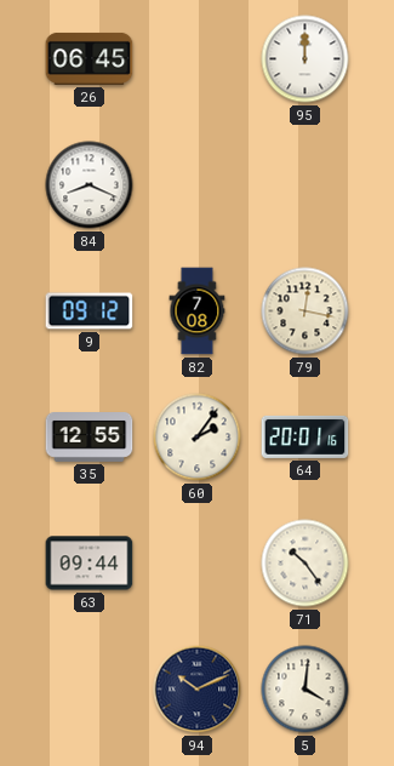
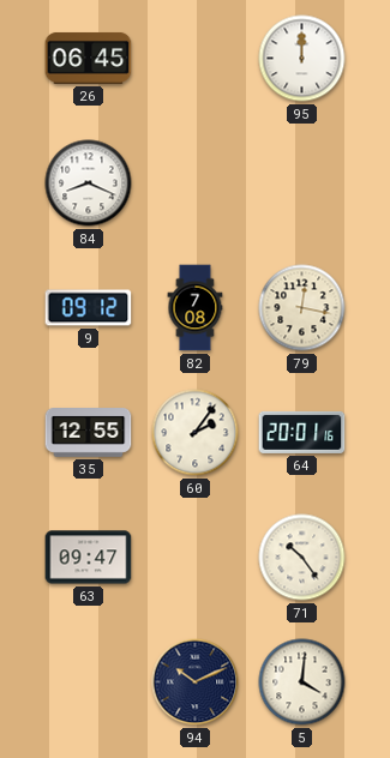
63: 09:44 -> 09:47
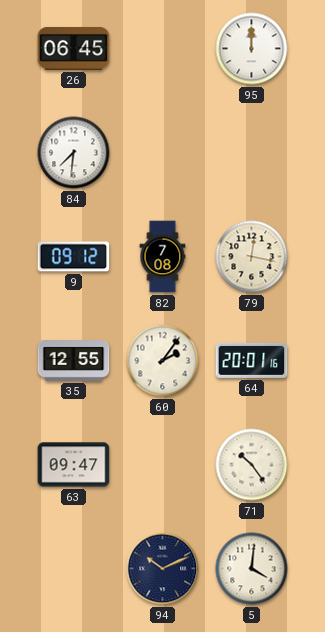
84: 8:19 -> 7:31
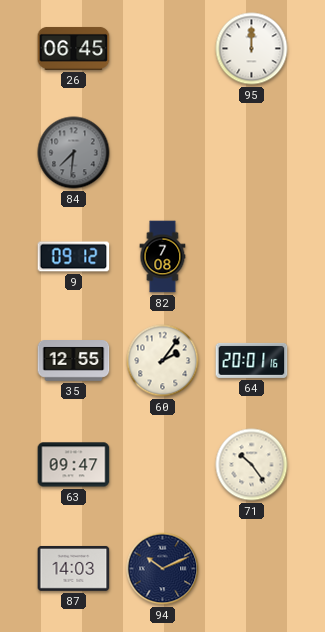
84 dial: white -> grey
79: 12:17 -> none
87: none -> 14:03
5: 4:01 -> none
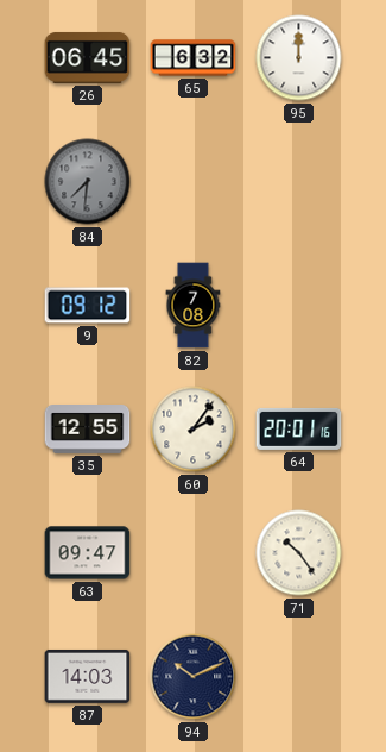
65: none -> 6:32
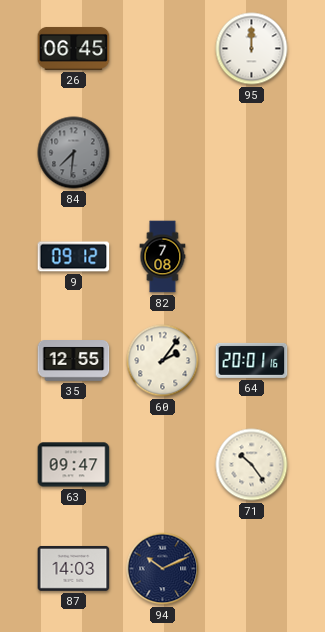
65: 6:32 -> none
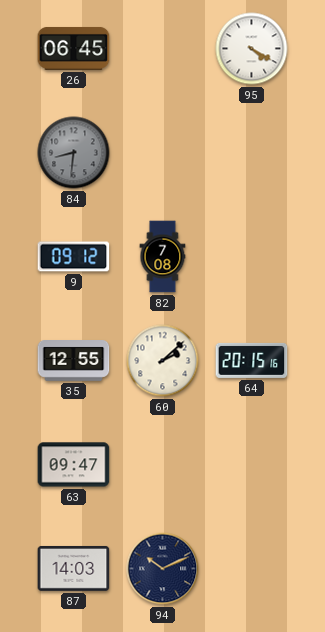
95: 12:00 -> 4:20
84: 7:31 -> 8:31
60: 2:06 -> 2:08
64: 20:01 -> 20:15
71: 10:24 -> none
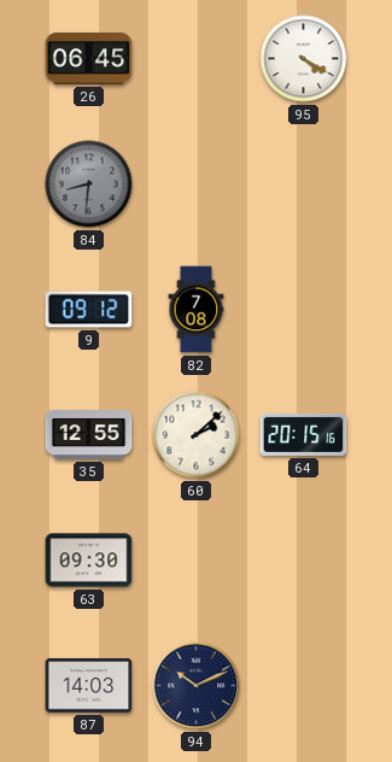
63: 09:47 -> 09:30
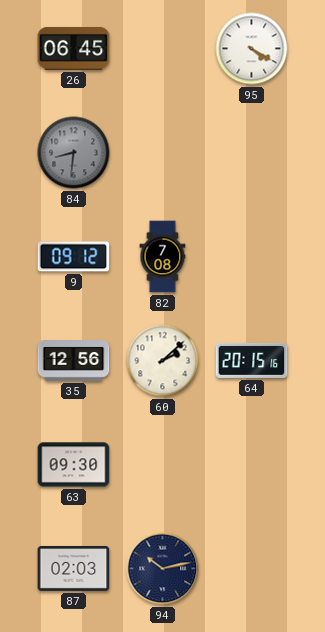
35: 12:55 -> 12:56
87: 14:03 -> 02:03
94: 10:11 -> 10:13
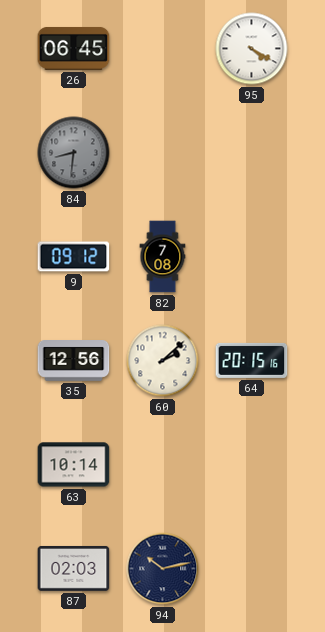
63: 09:30 -> 10:14
